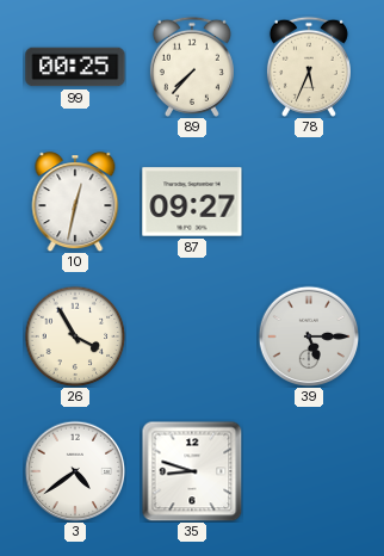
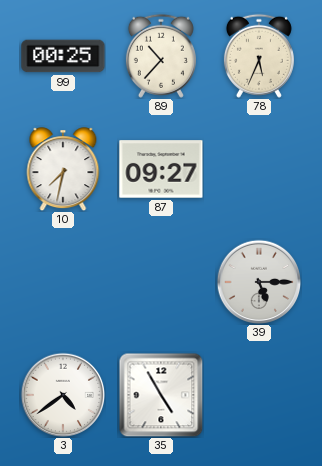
89: 7:37 -> 10:37
10: 12:32 -> 7:32
26: 3:55 -> none
35: 8:48 -> 4:55
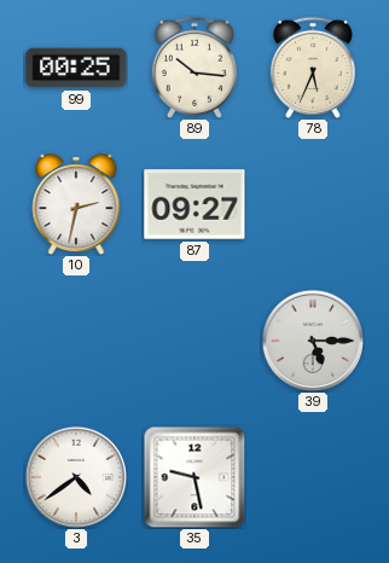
89: 10:37 -> 10:16
10: 7:32 -> 2:32
35: 4:55 -> 9:28
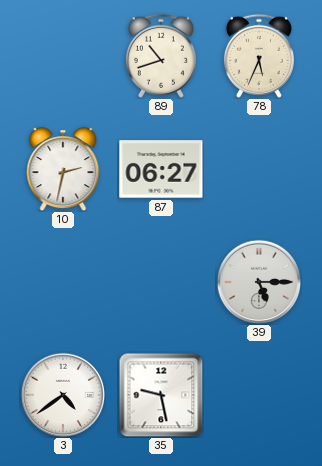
99: 00:25 -> none
89: 10:16 -> 10:42
87: 09:27 -> 06:27
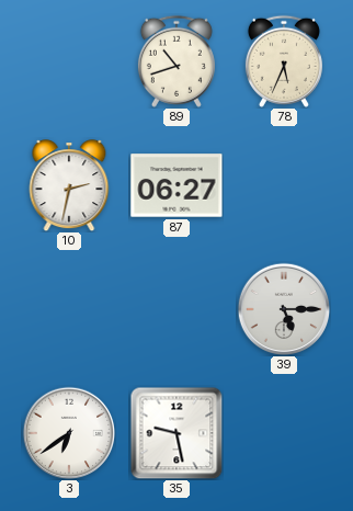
3: 4:39 -> 6:39
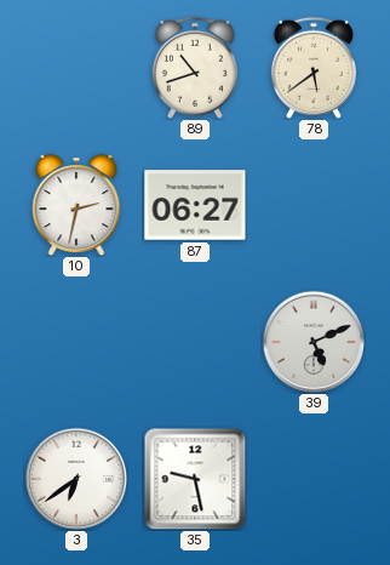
78: 5:34 -> 5:39
39: 5:15 -> 5:11
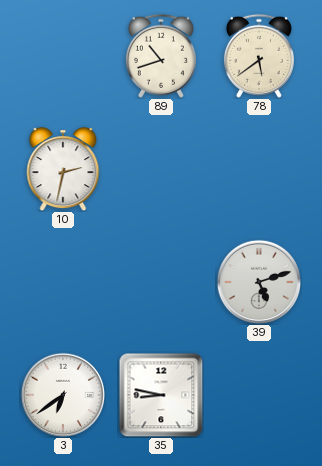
87: 06:27 -> none
39: 5:11 -> 5:12
35: 9:28 -> 8:47
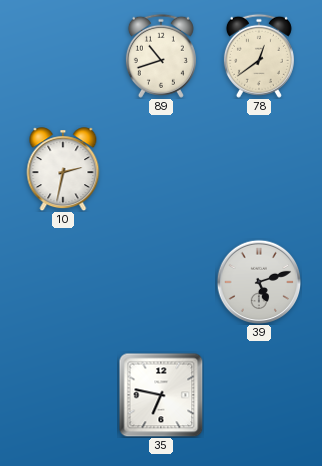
78: 5:39 -> 12:39
3: 6:39 -> none
35: 8:47 -> 6:47
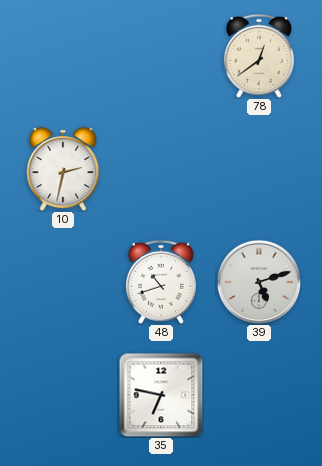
89: 10:42 -> none
48: none -> 10:42
